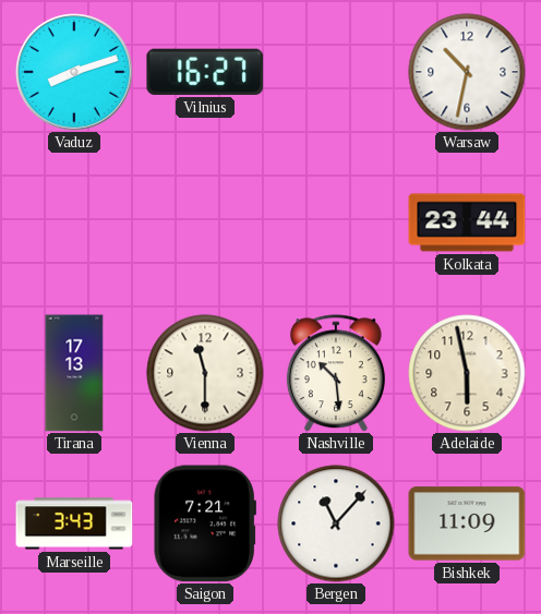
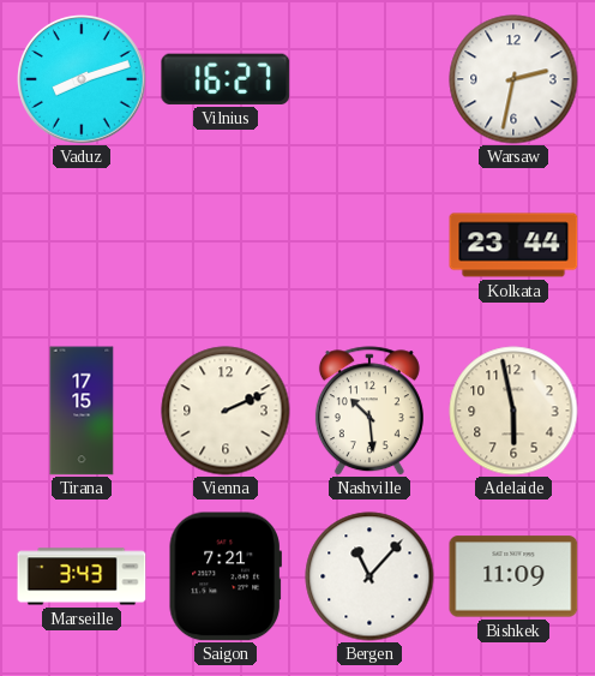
Warsaw: 10:32 -> 2:32
Tirana: 17:13 -> 17:15
Vienna: 11:30 -> 2:11
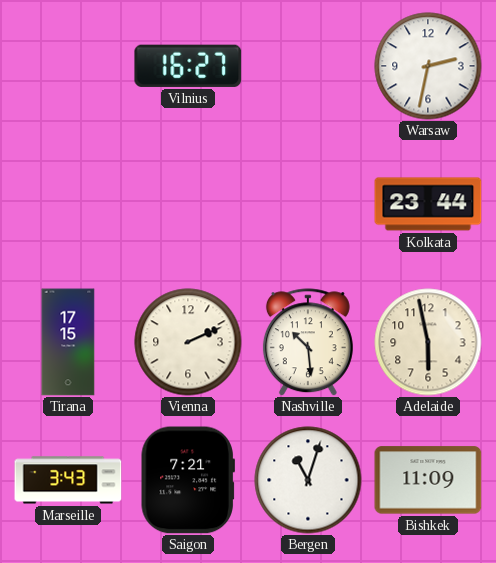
Vaduz: 8:12 -> none
Bergen: 11:07 -> 11:03
